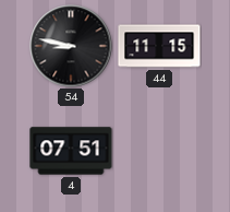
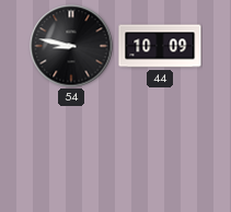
44: 11:15 -> 10:09
4: 07:51 -> none
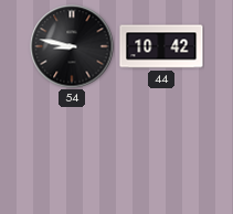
44: 10:09 -> 10:42
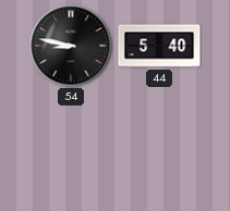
44: 10:42 -> 5:40
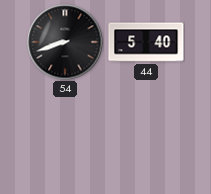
54: 8:47 -> 8:42
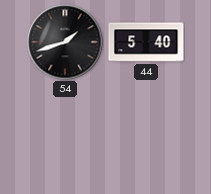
54: 8:42 -> 1:42
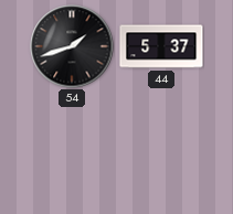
44: 5:40 -> 5:37
